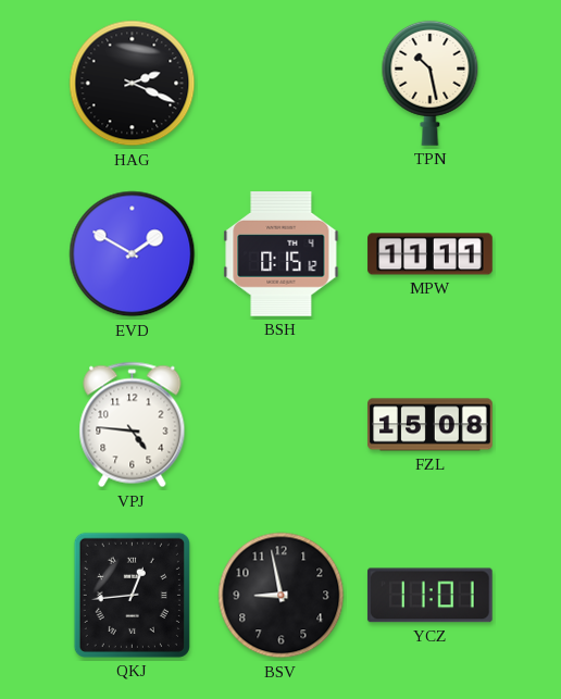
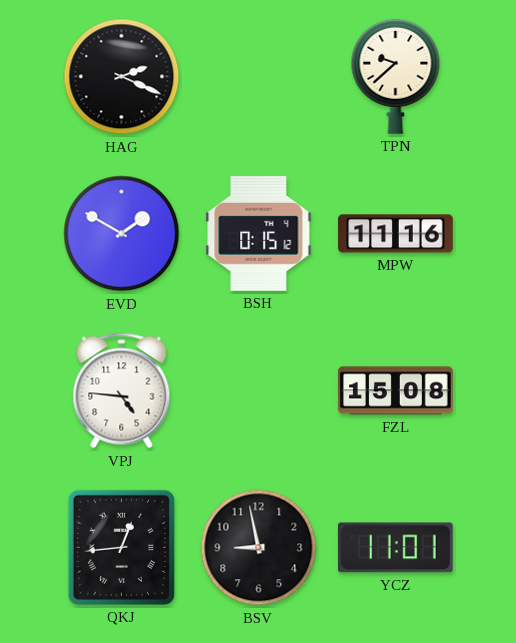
TPN: 10:28 -> 9:38
MPW: 11:11 -> 11:16
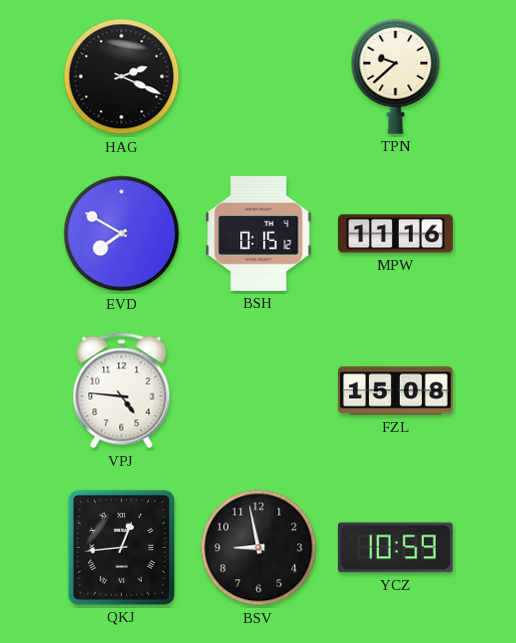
EVD: 1:50 -> 7:50
YCZ: 11:01 -> 10:59
